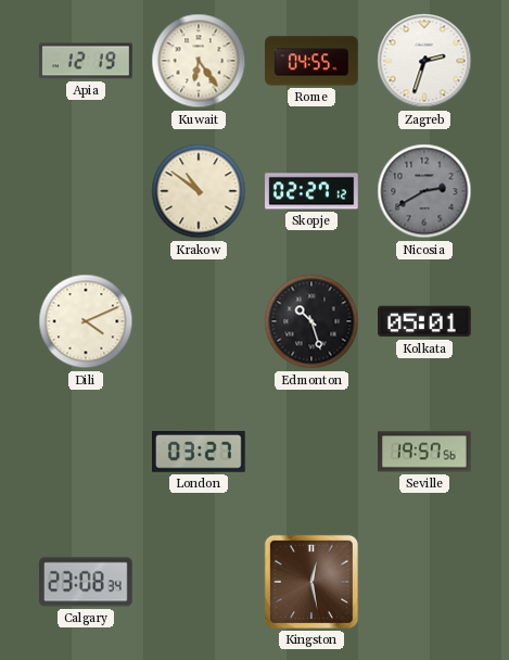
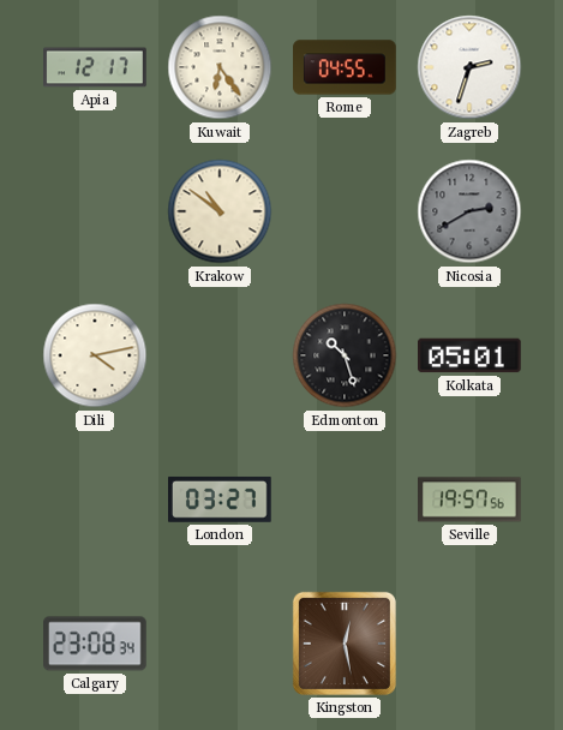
Apia: 12:19 -> 12:17
Skopje: 02:27 -> none
Dili: 4:11 -> 4:13
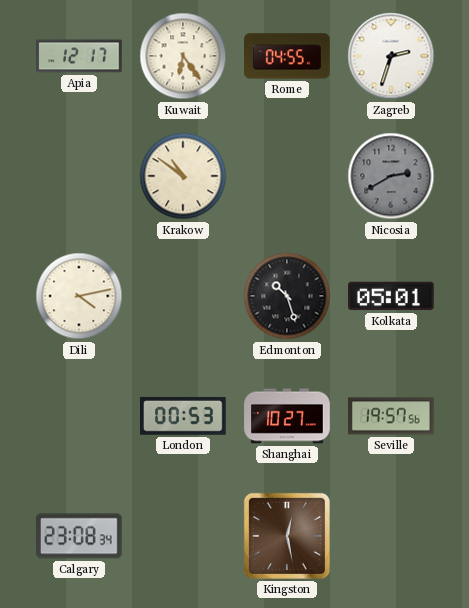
London: 03:27 -> 00:53
Shanghai: none -> 10:27
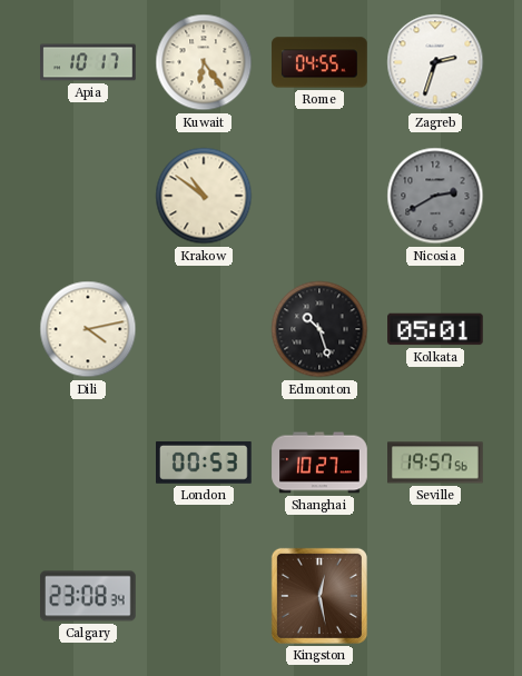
Apia: 12:17 -> 10:17
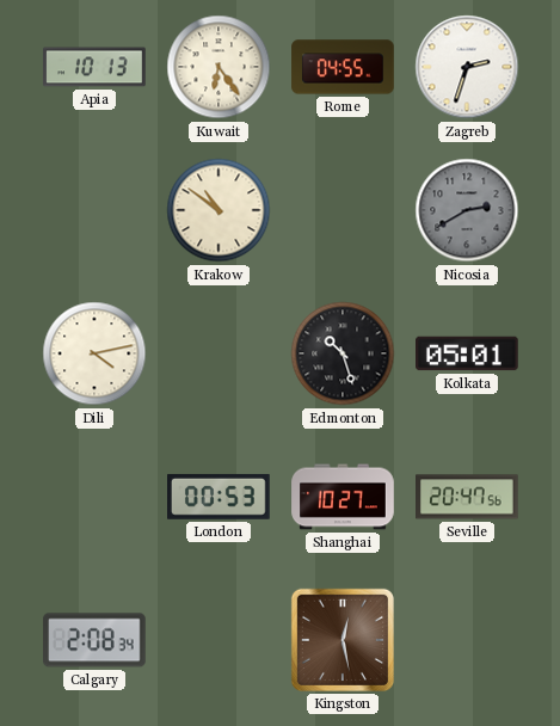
Apia: 10:17 -> 10:13
Seville: 19:57 -> 20:47
Calgary: 23:08 -> 2:08
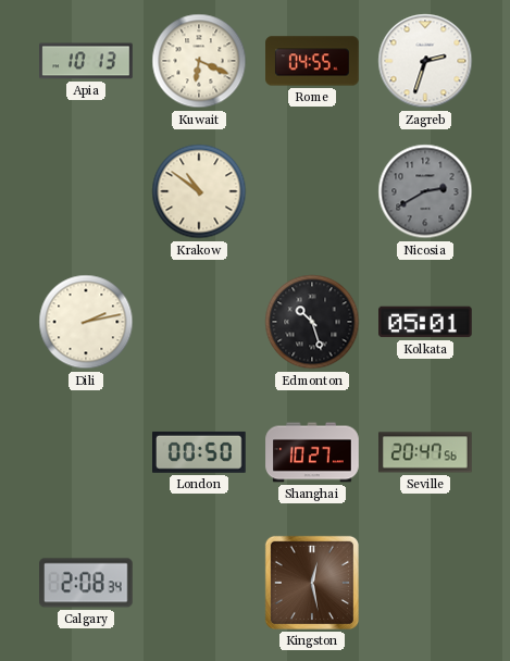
Kuwait: 6:24 -> 6:19
Dili: 4:13 -> 2:13
London: 00:53 -> 00:50
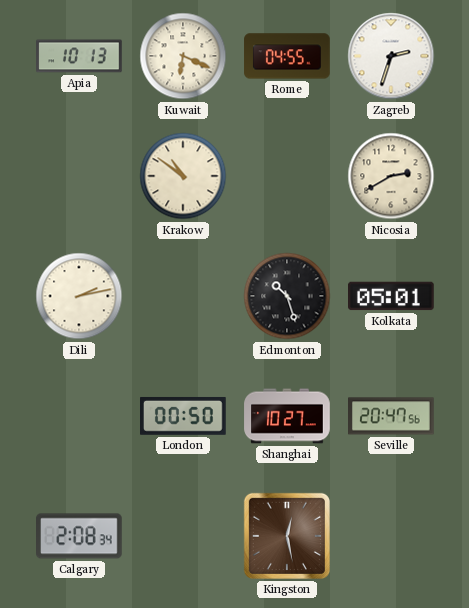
Nicosia dial: grey -> cream
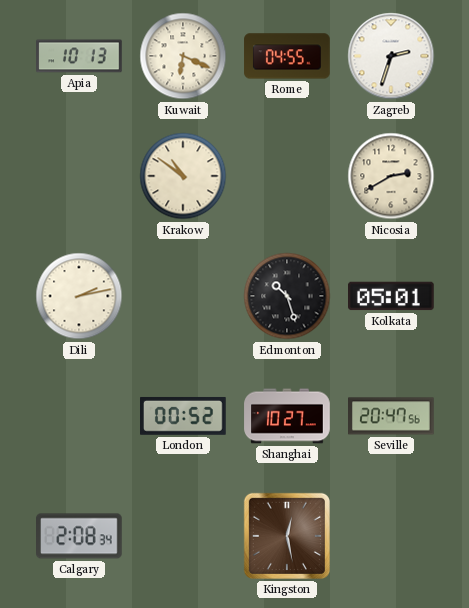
London: 00:50 -> 00:52
